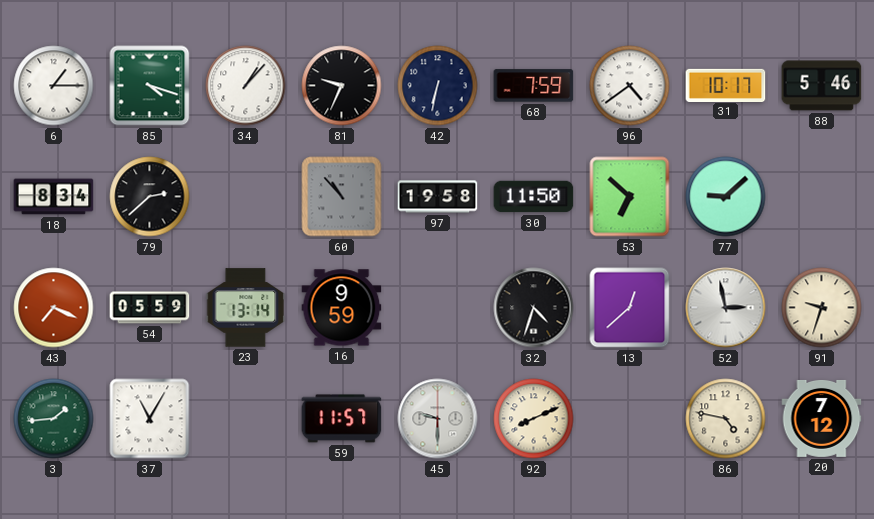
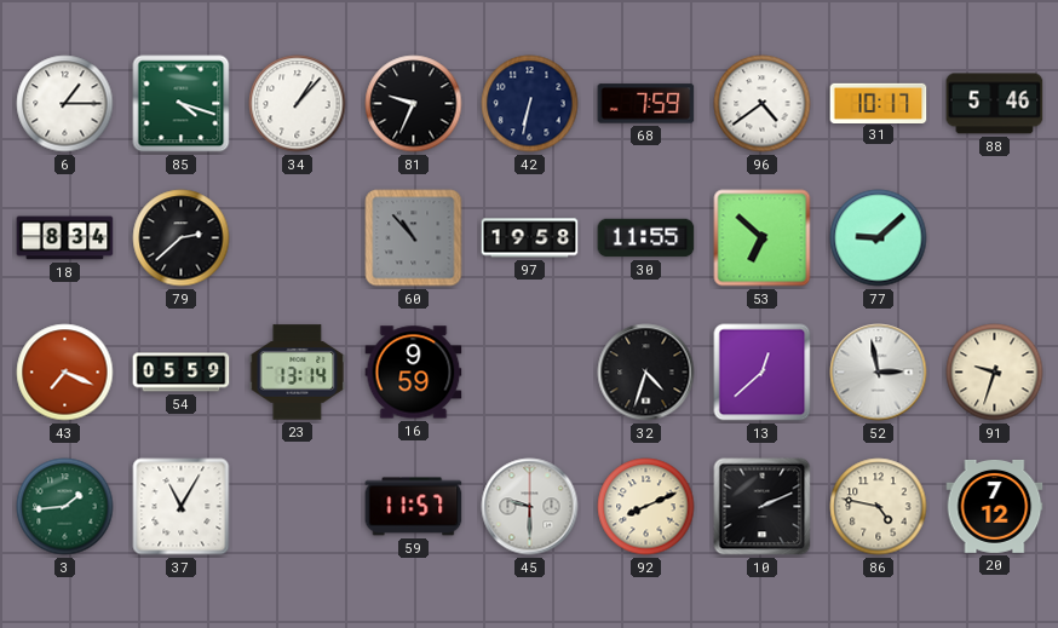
30: 11:50 -> 11:55
10: none -> 2:11
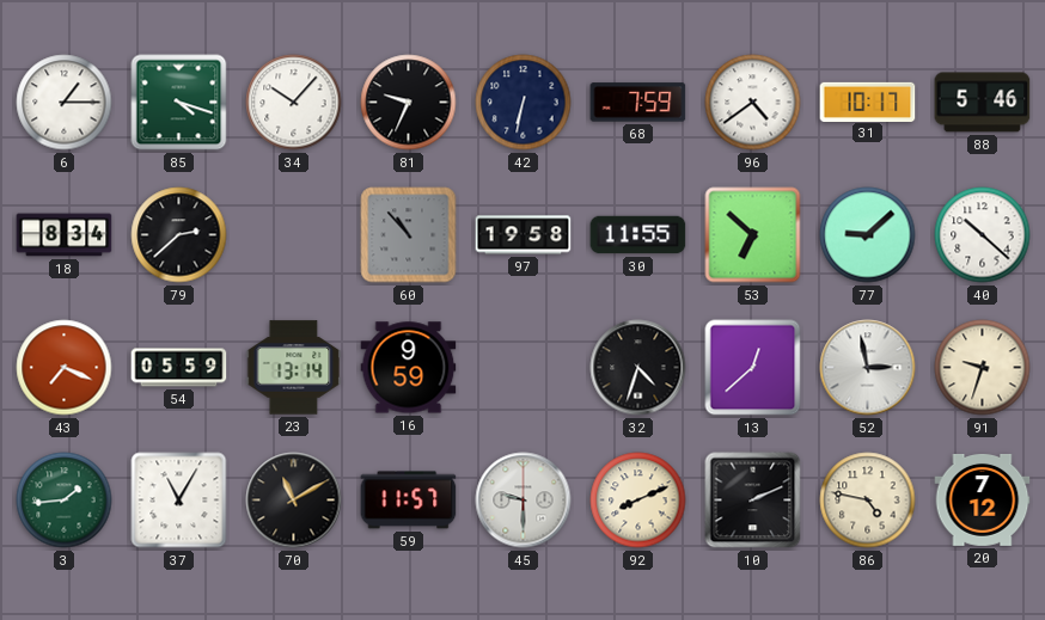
34: 1:07 -> 10:07
40: none -> 10:22
70: none -> 11:10
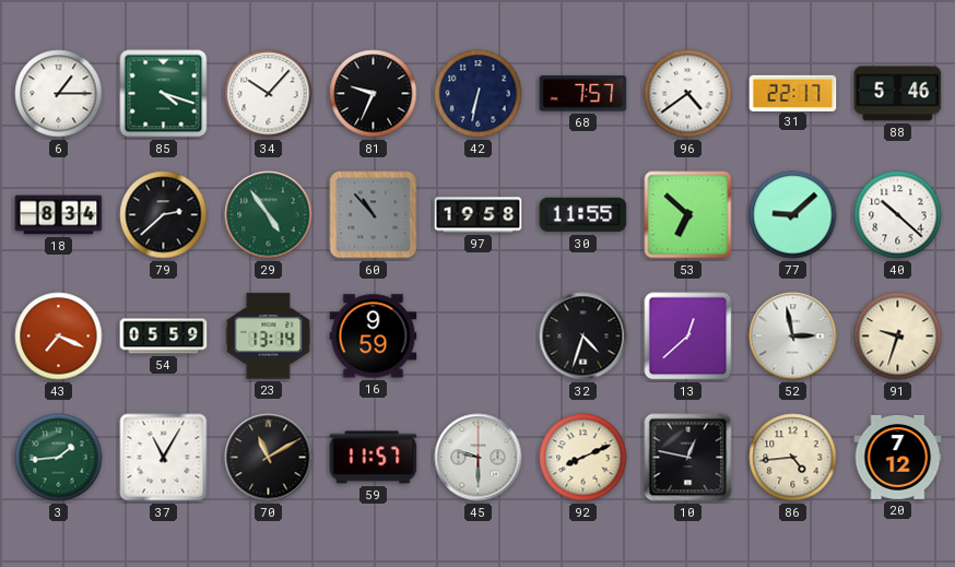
68: 7:59 -> 7:57
31: 10:17 -> 22:17
29: none -> 4:54
10: 2:11 -> 12:47
86: 4:47 -> 4:44
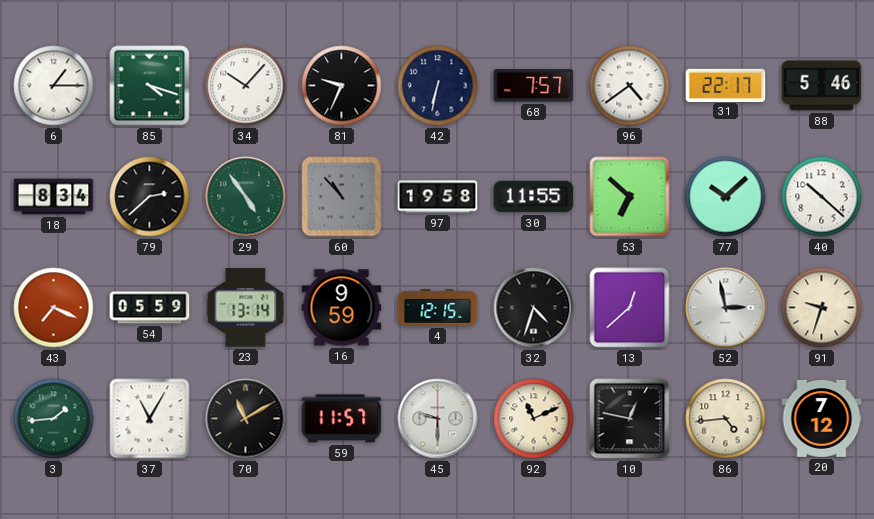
77: 9:08 -> 10:08
4: none -> 12:15
92: 8:11 -> 11:11
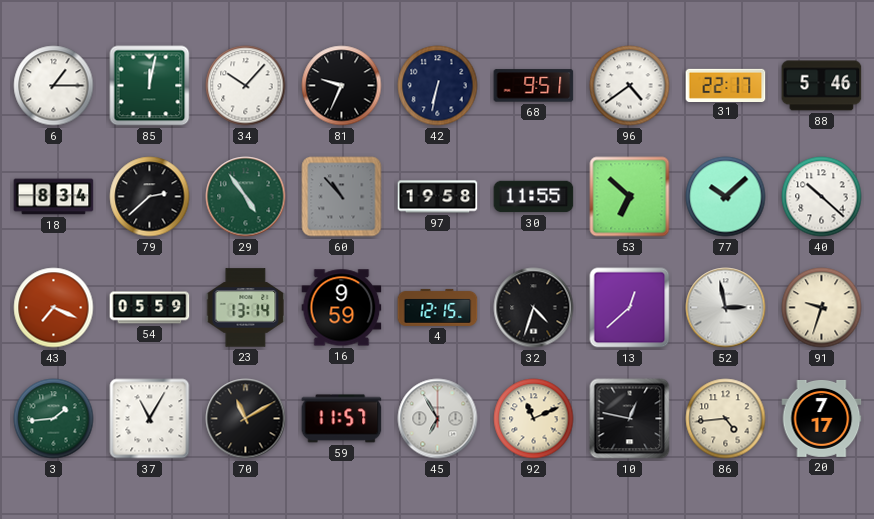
85: 4:18 -> 12:02
68: 7:57 -> 9:51
45: 9:30 -> 6:55
20: 7:12 -> 7:17
